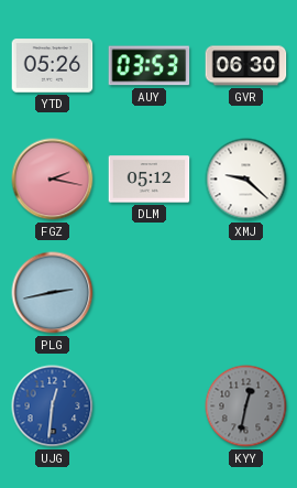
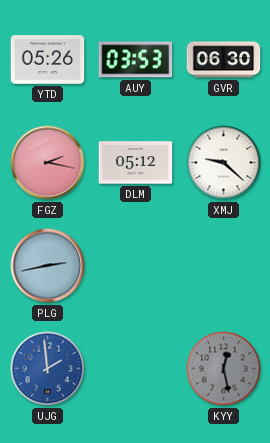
UJG: 12:31 -> 1:59
KYY: 12:32 -> 12:28
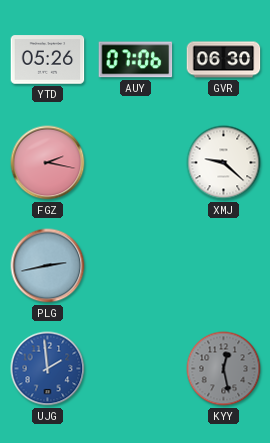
AUY: 03:53 -> 07:06
DLM: 05:12 -> none
